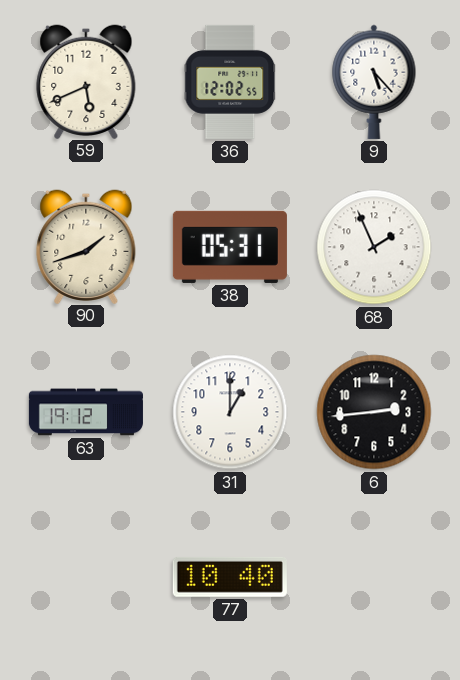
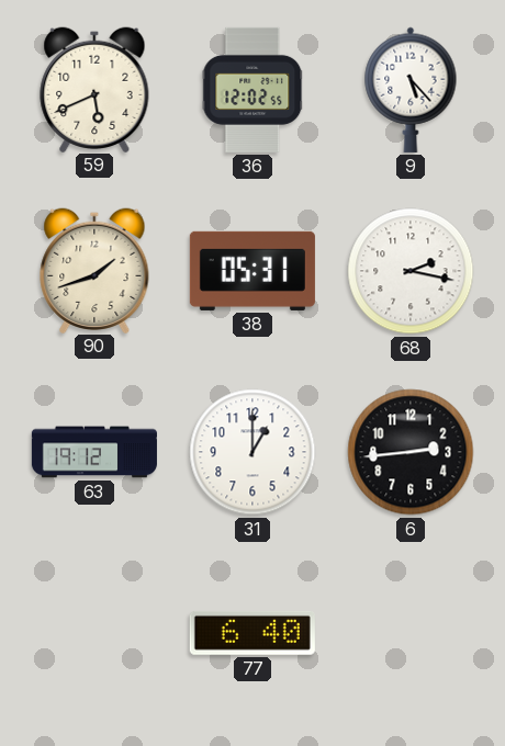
68: 1:56 -> 2:17
77: 10:40 -> 6:40
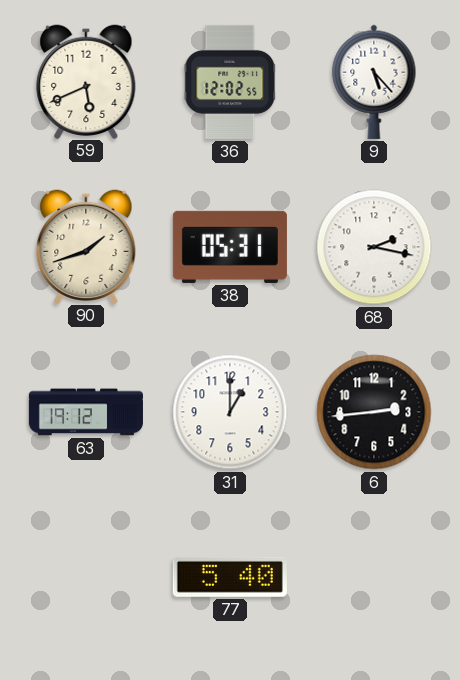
77: 6:40 -> 5:40
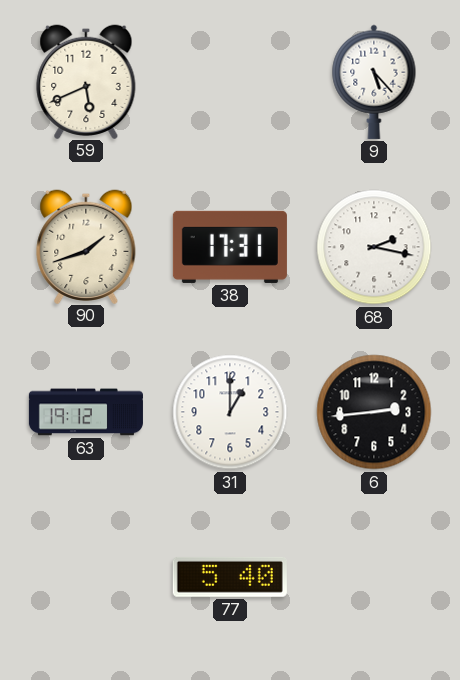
36: 12:02 -> none
38: 05:31 -> 17:31
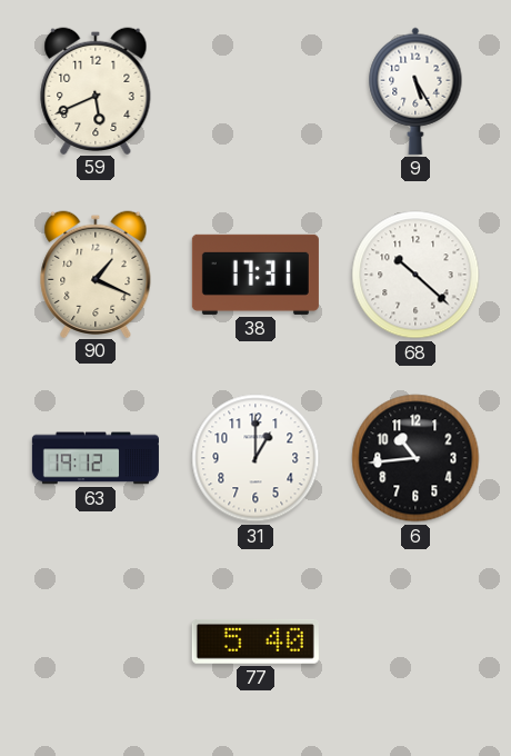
9: 5:23 -> 5:25
90: 1:42 -> 1:19
68: 2:17 -> 10:22
6: 2:44 -> 10:44
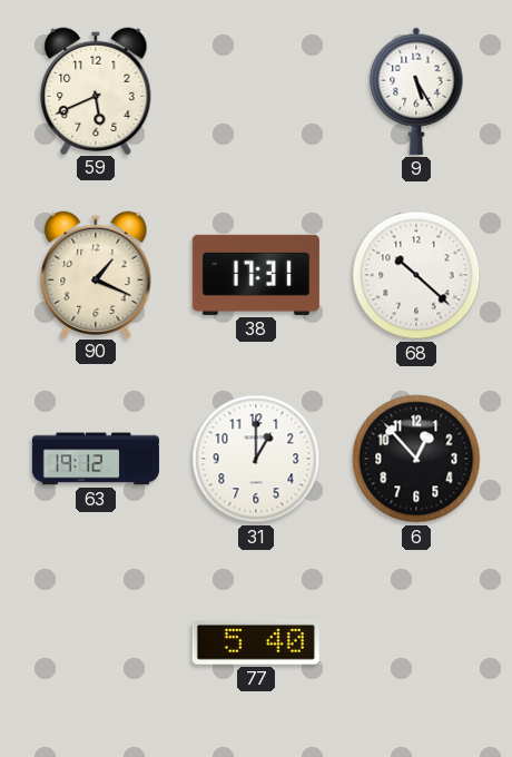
6: 10:44 -> 12:53
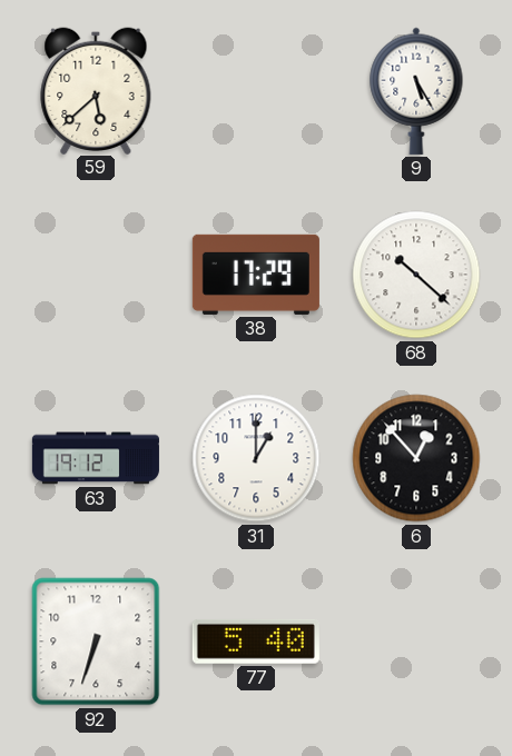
59: 5:41 -> 5:38
90: 1:19 -> none
38: 17:31 -> 17:29
92: none -> 6:33
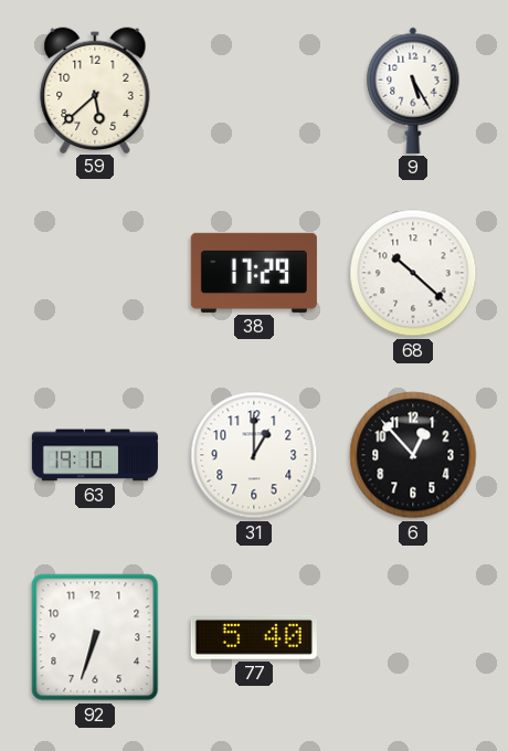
63: 19:12 -> 19:10
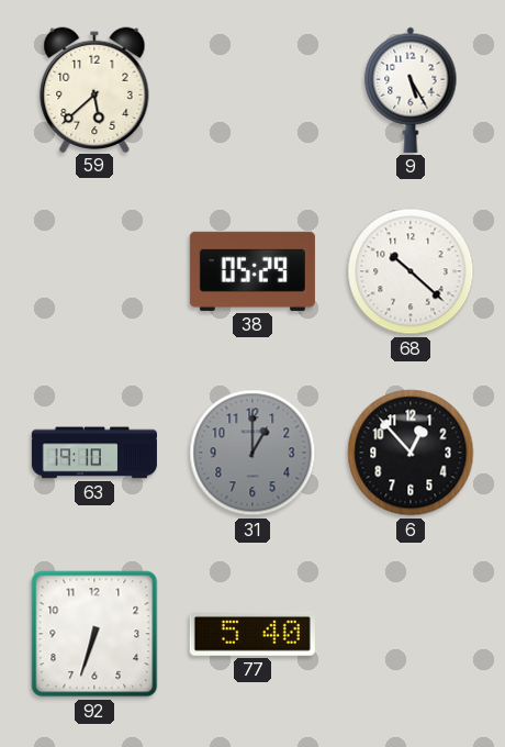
38: 17:29 -> 05:29
31 dial: white -> grey
